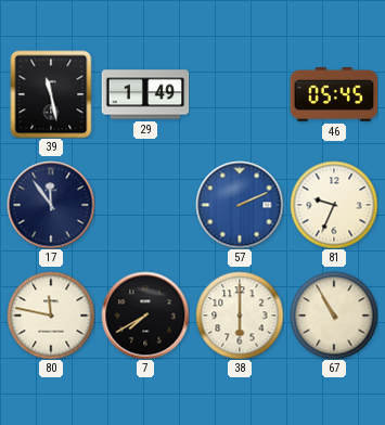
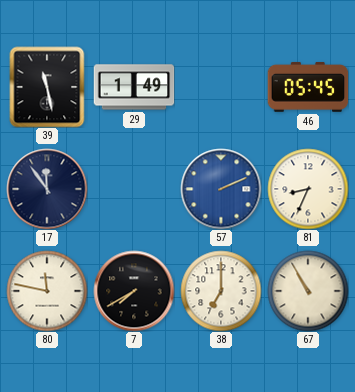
81: 9:34 -> 8:34
38: 6:00 -> 7:00
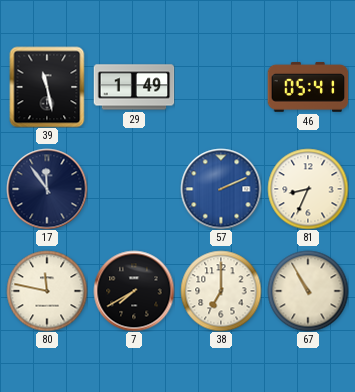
46: 05:45 -> 05:41
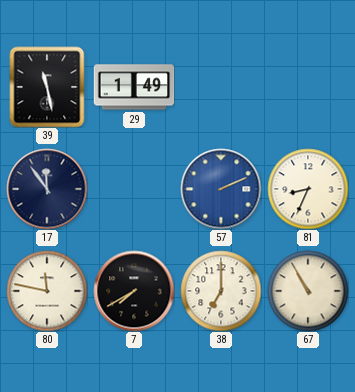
46: 05:41 -> none
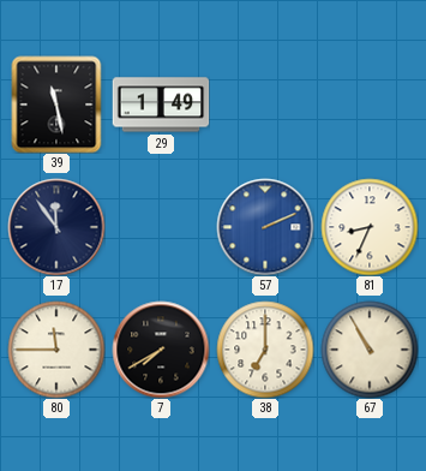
80: 11:47 -> 11:45
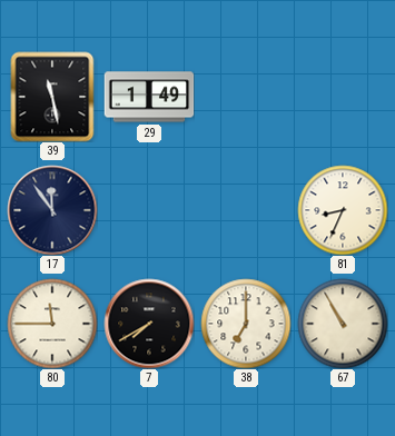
57: 2:11 -> none
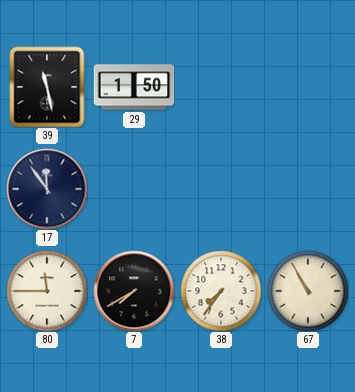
29: 1:49 -> 1:50
81: 8:34 -> none
38: 7:00 -> 7:36
